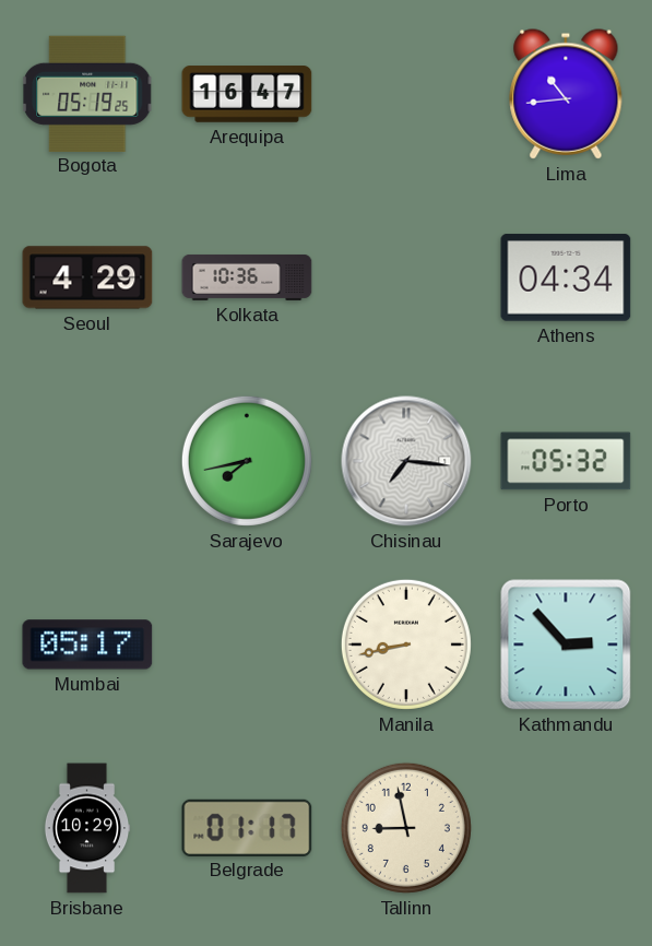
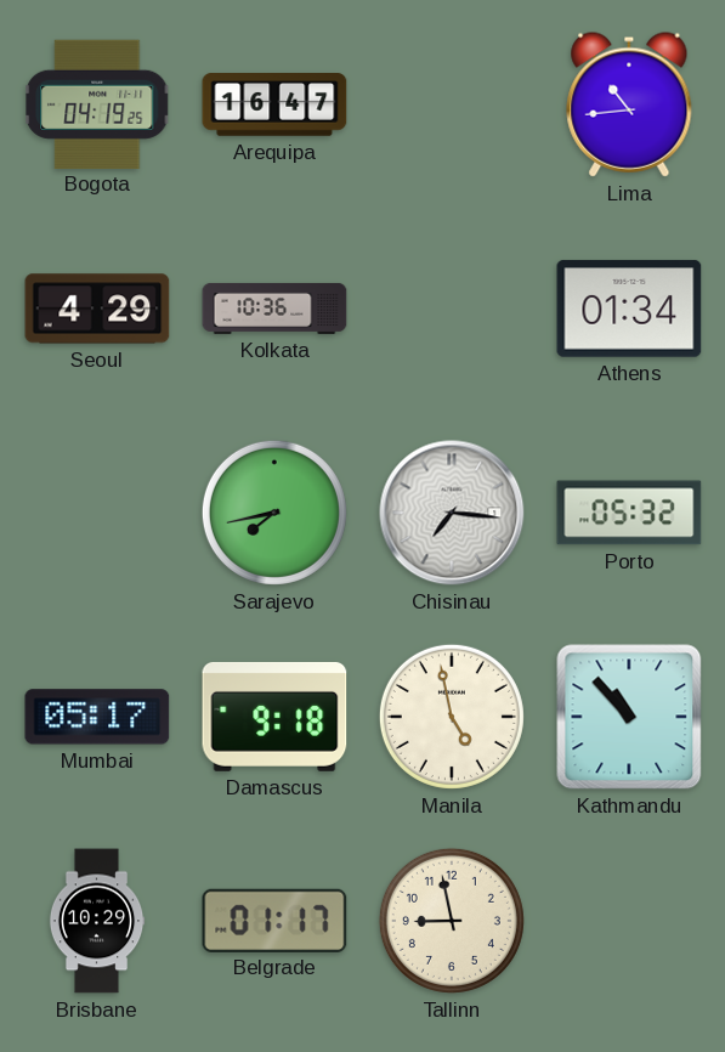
Bogota: 05:19 -> 04:19
Athens: 04:34 -> 01:34
Damascus: none -> 9:18
Manila: 8:43 -> 4:58
Kathmandu: 2:53 -> 10:53
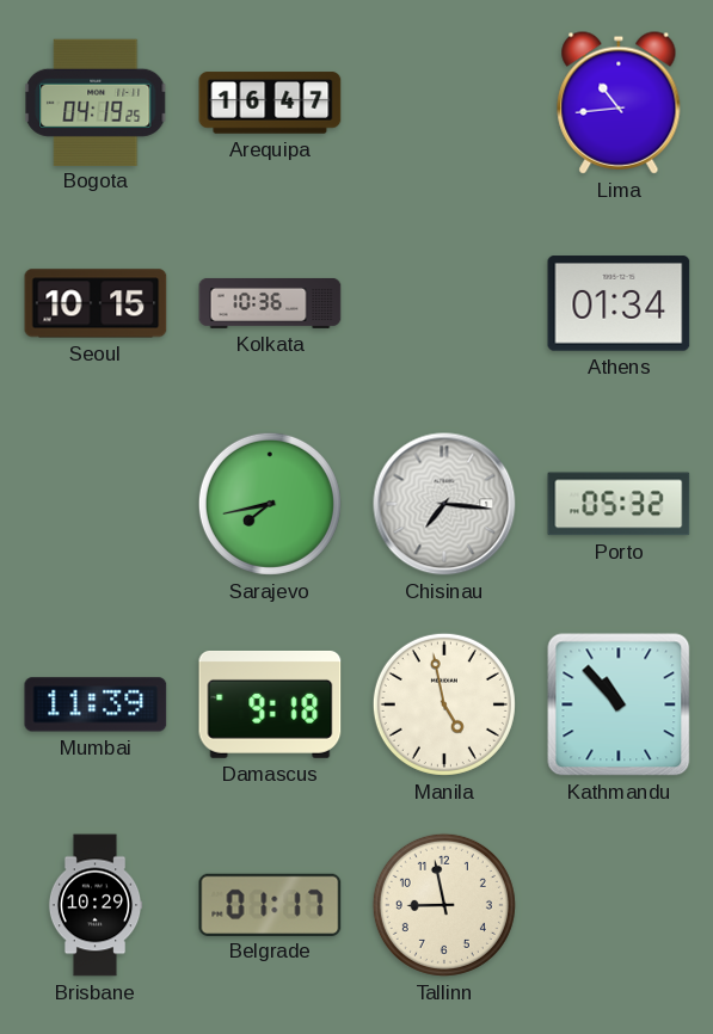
Seoul: 4:29 -> 10:15
Mumbai: 05:17 -> 11:39
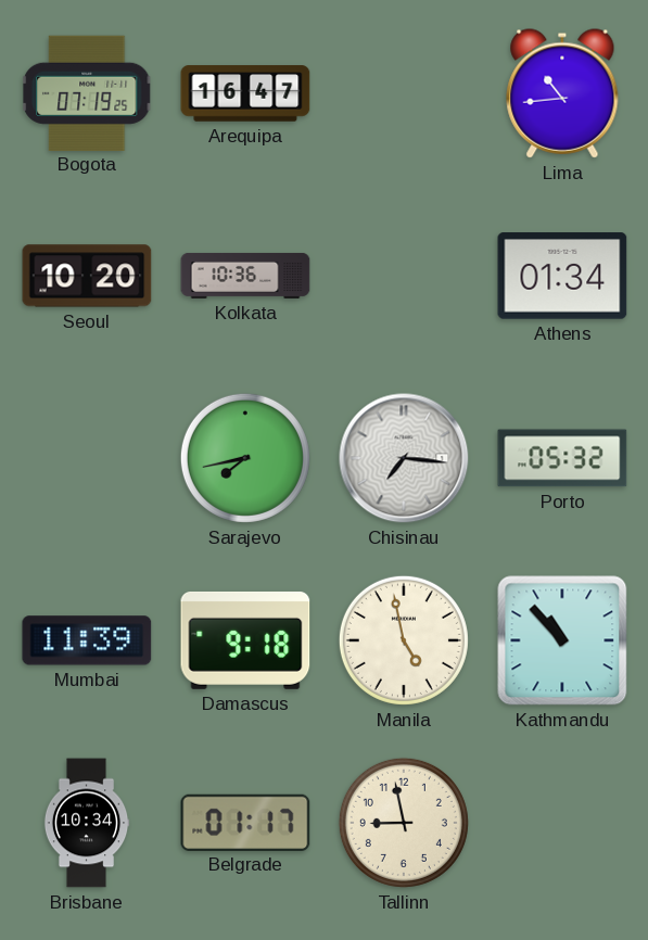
Bogota: 04:19 -> 07:19
Seoul: 10:15 -> 10:20
Brisbane: 10:29 -> 10:34
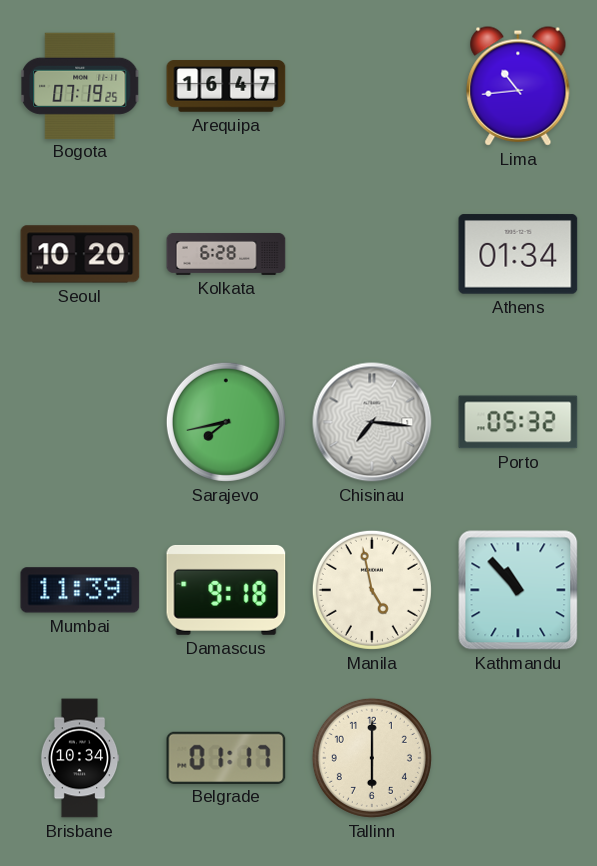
Kolkata: 10:36 -> 6:28
Tallinn: 8:58 -> 6:00
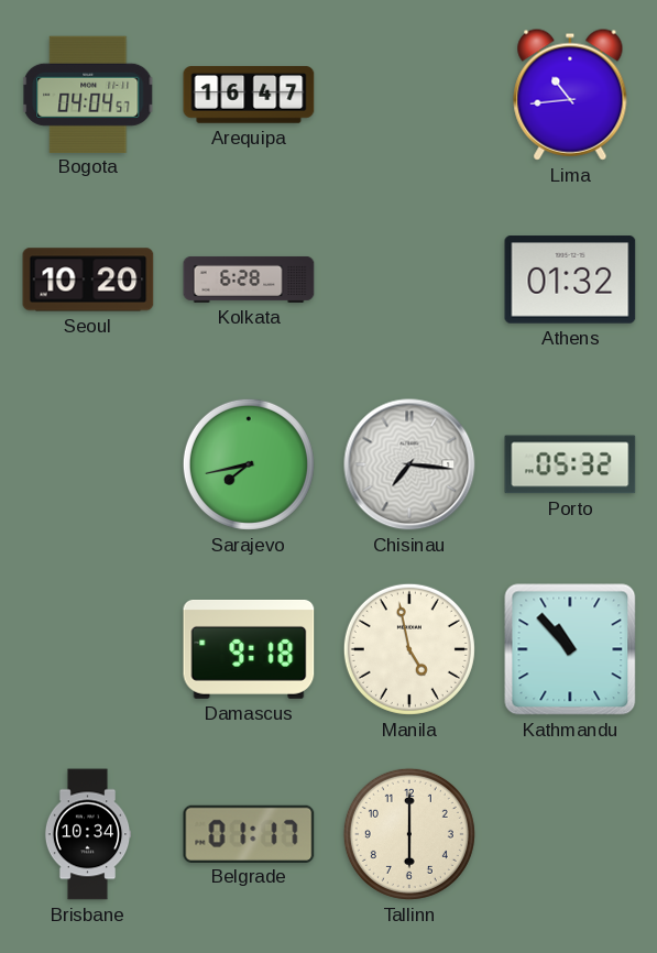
Bogota: 07:19 -> 04:04
Athens: 01:34 -> 01:32
Mumbai: 11:39 -> none
